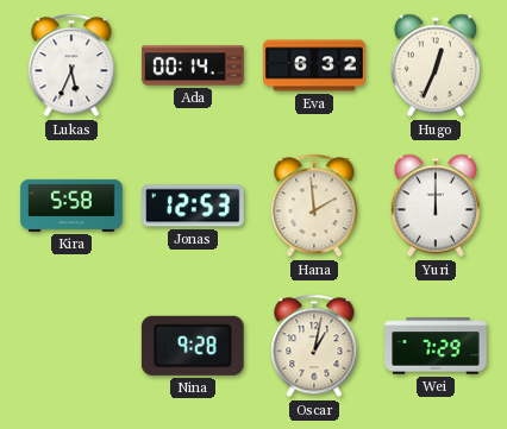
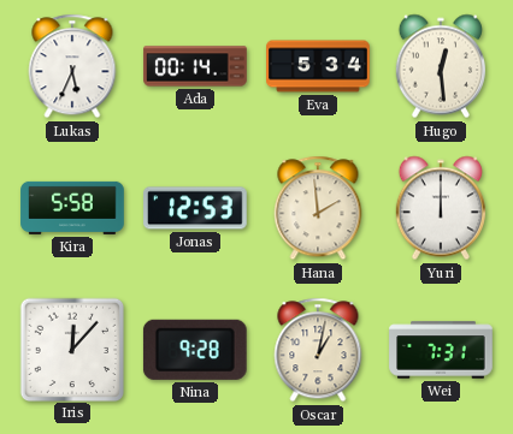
Eva: 6:32 -> 5:34
Hugo: 12:34 -> 12:29
Iris: none -> 12:07
Wei: 7:29 -> 7:31
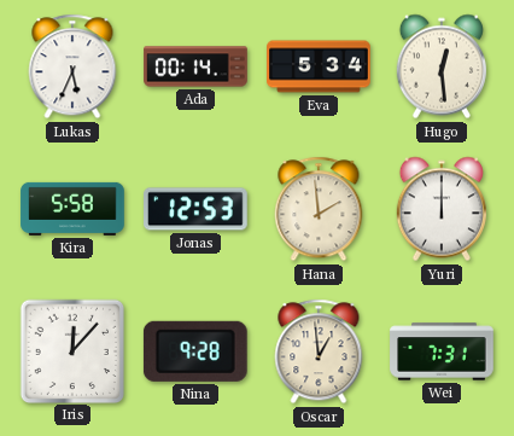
Oscar: 1:02 -> 12:59
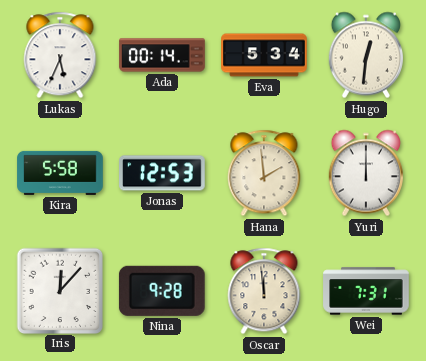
Hugo: 12:29 -> 12:31
Oscar: 12:59 -> 11:59
